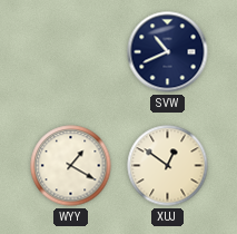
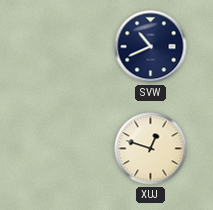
WYY: 1:20 -> none
XUJ: 12:51 -> 12:48
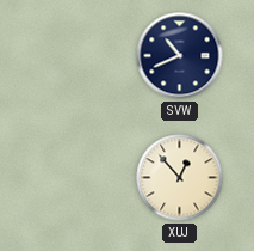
XUJ: 12:48 -> 12:53
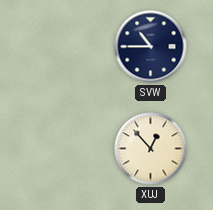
SVW: 10:41 -> 10:45
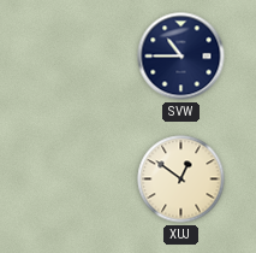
XUJ: 12:53 -> 12:51
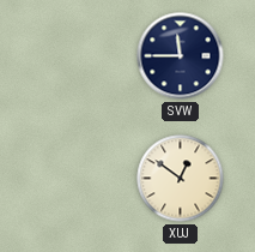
SVW: 10:45 -> 11:45
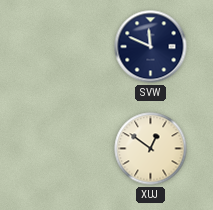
SVW: 11:45 -> 11:49
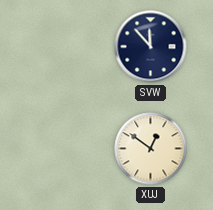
SVW: 11:49 -> 11:53
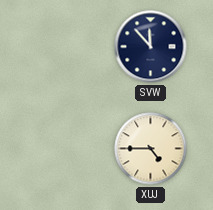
XUJ: 12:51 -> 4:45
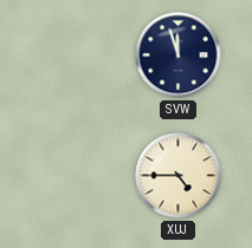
SVW: 11:53 -> 11:57
